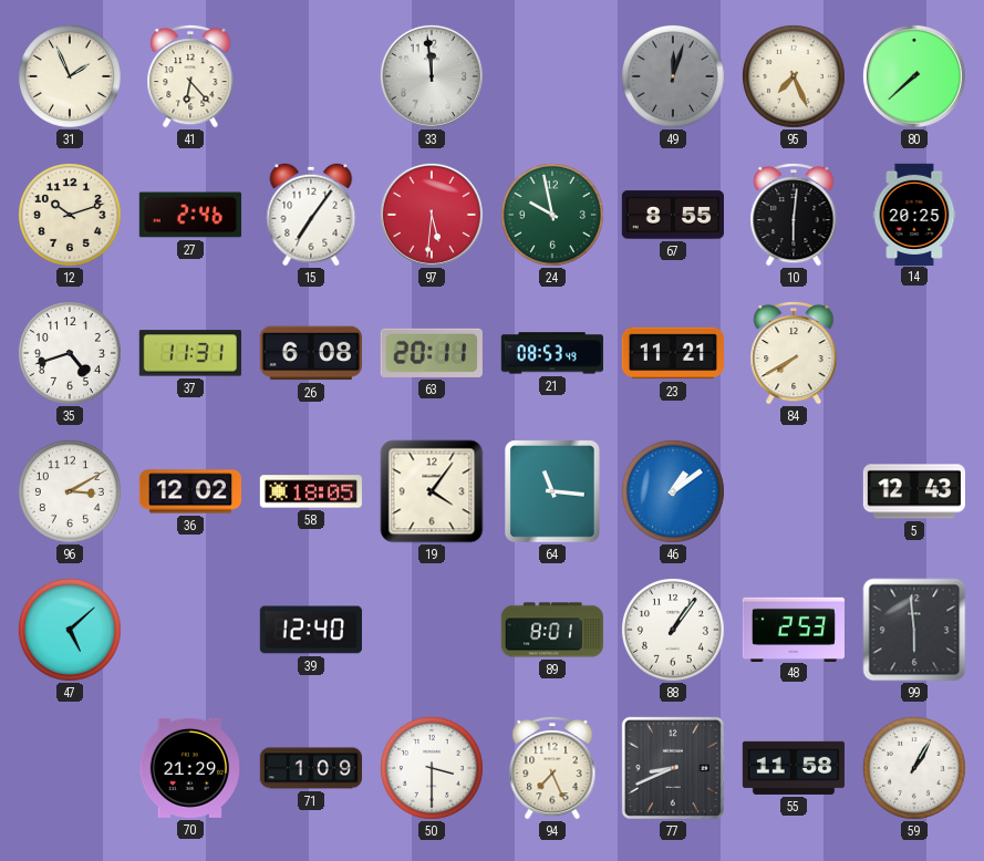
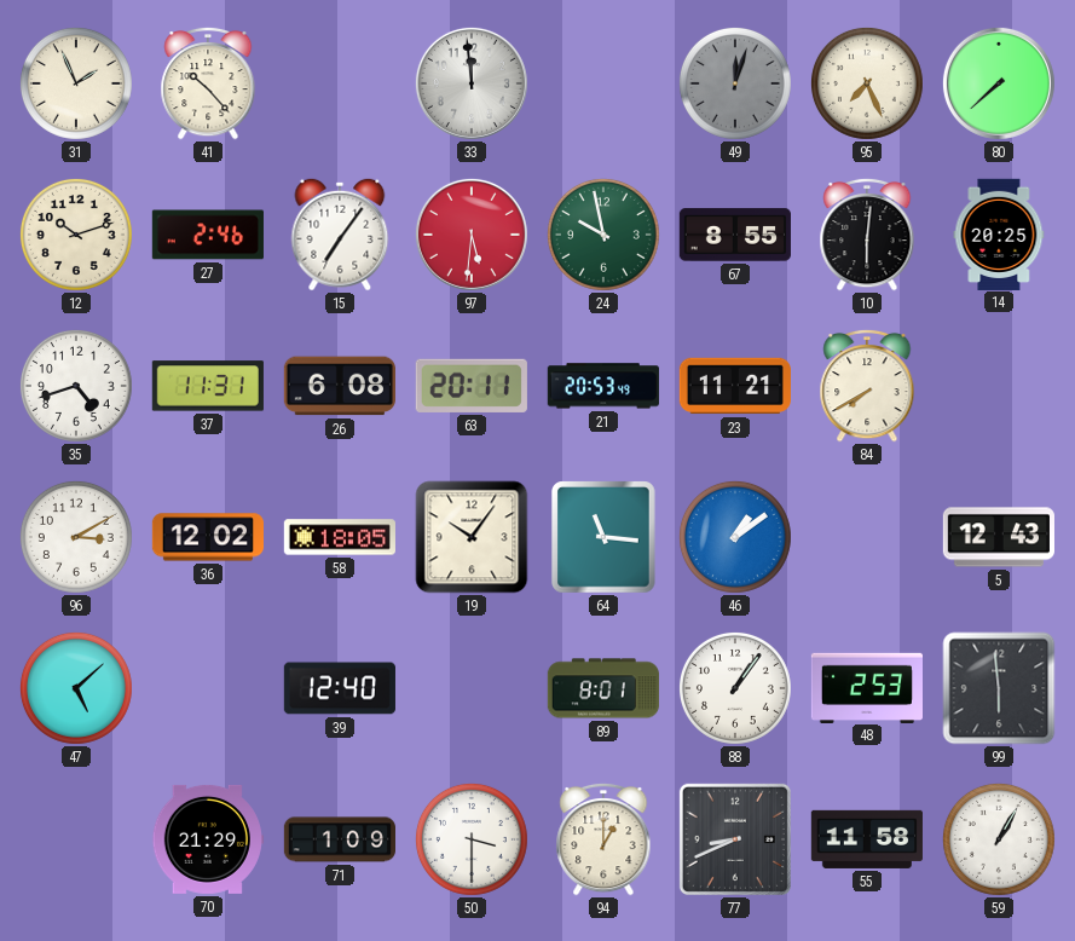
41: 6:23 -> 10:23
21: 08:53 -> 20:53
19: 4:06 -> 10:06
94: 7:26 -> 1:00
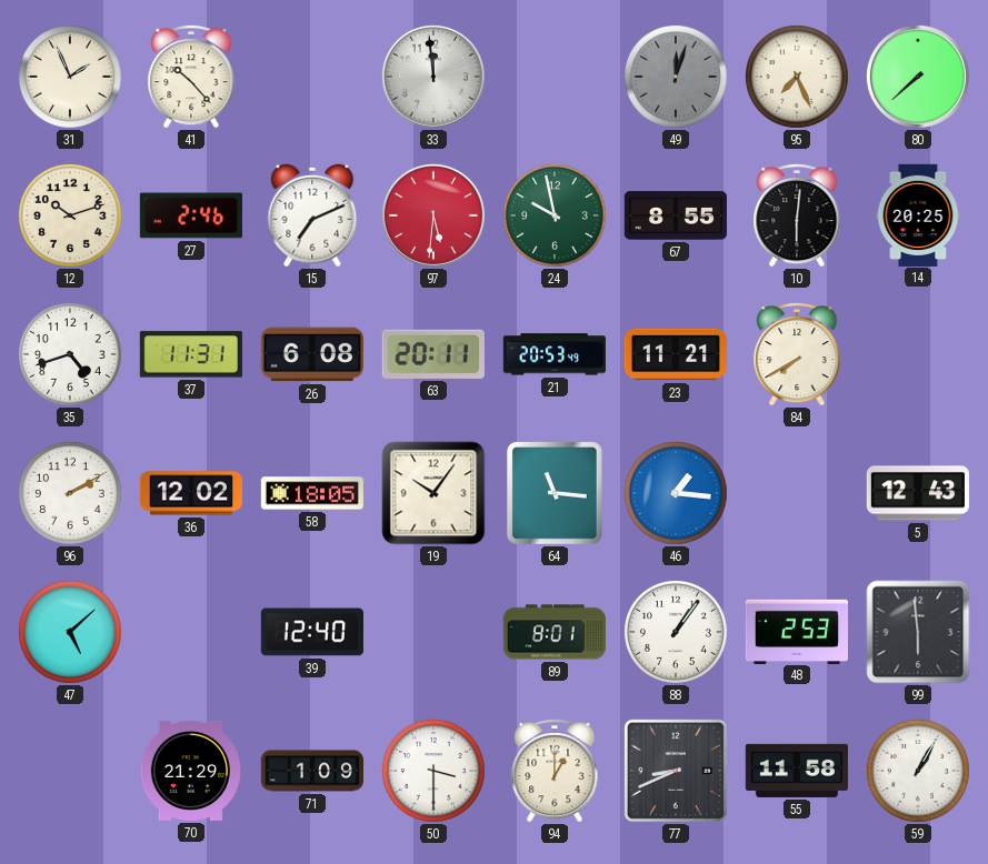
15: 7:06 -> 7:11
96: 3:10 -> 2:10
46: 1:09 -> 1:16
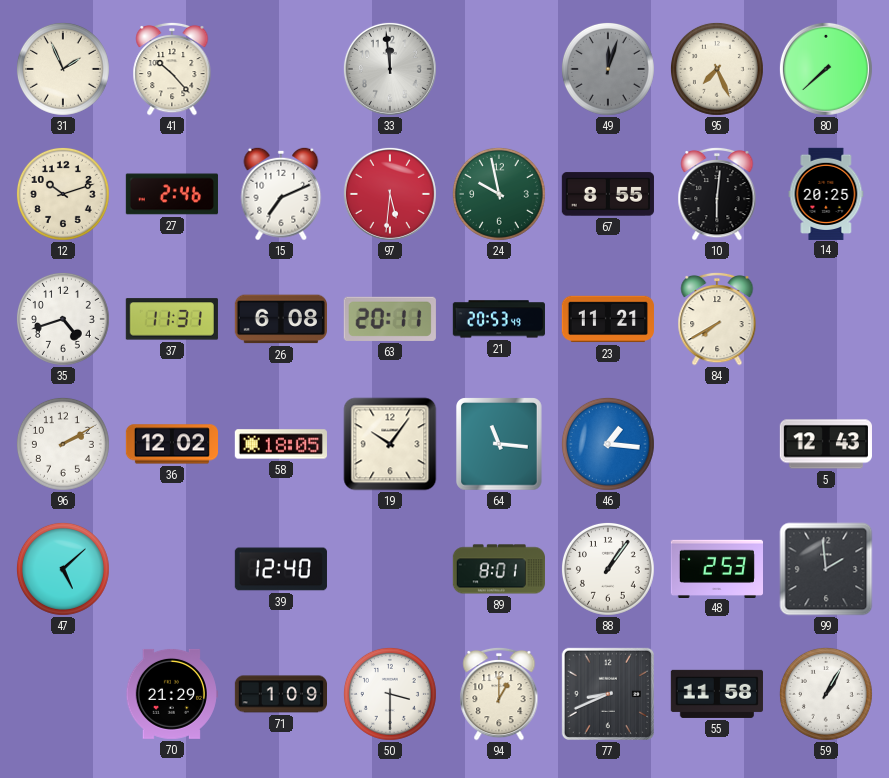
99: 5:59 -> 1:59
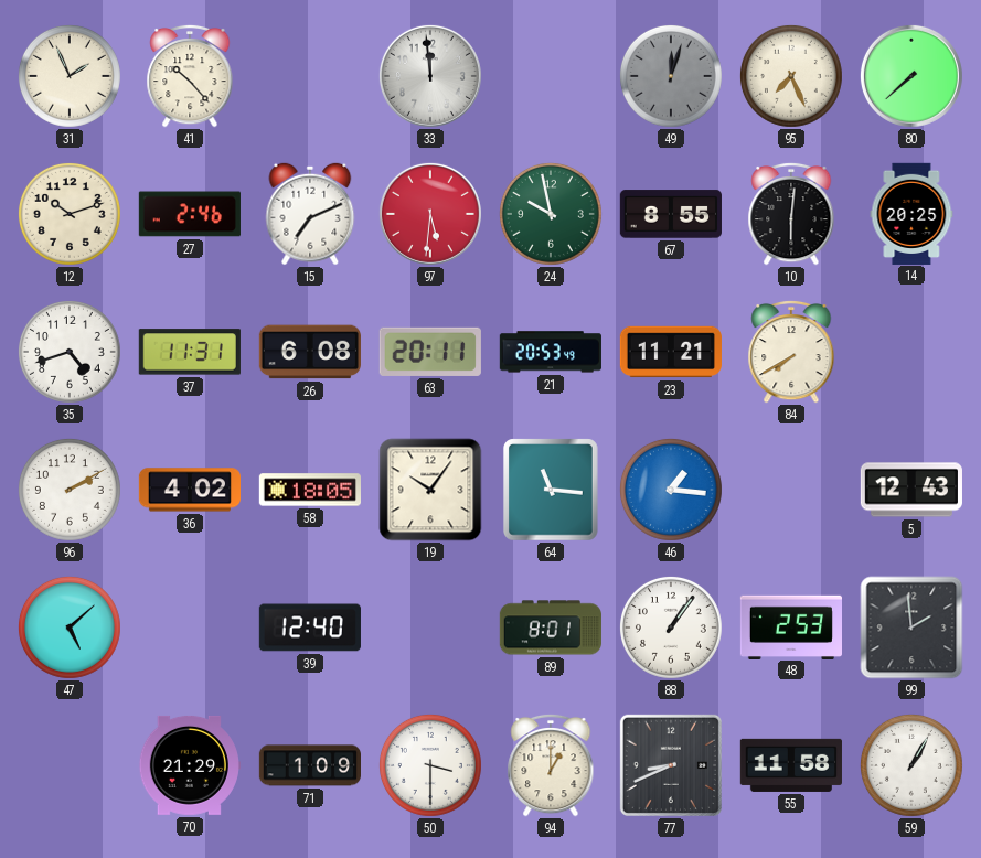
36: 12:02 -> 4:02
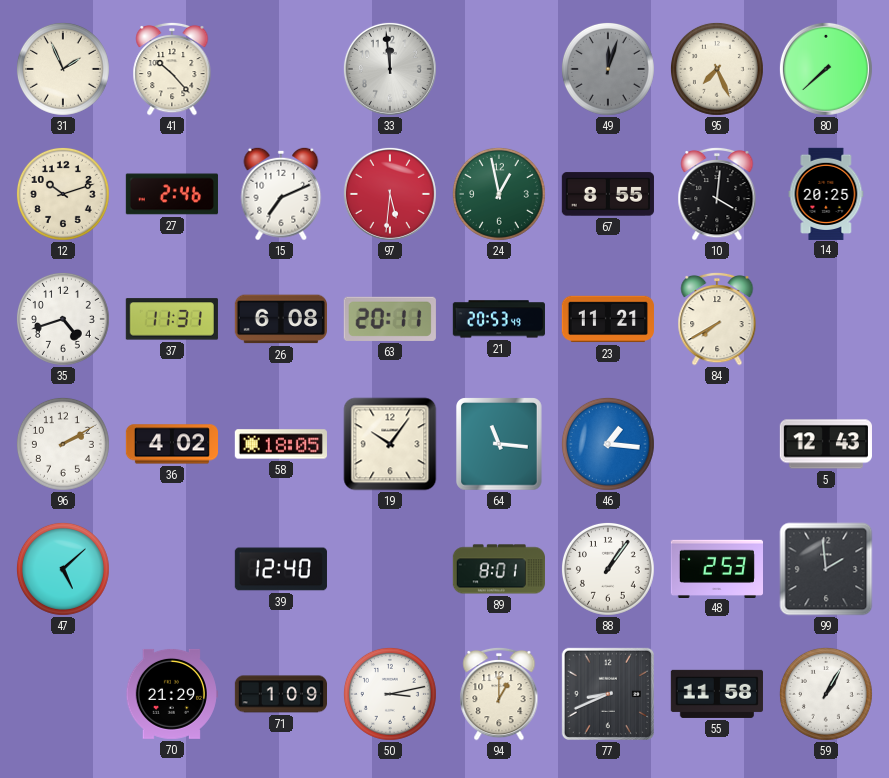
24: 9:58 -> 12:58
10: 6:01 -> 4:01
50: 3:30 -> 3:13
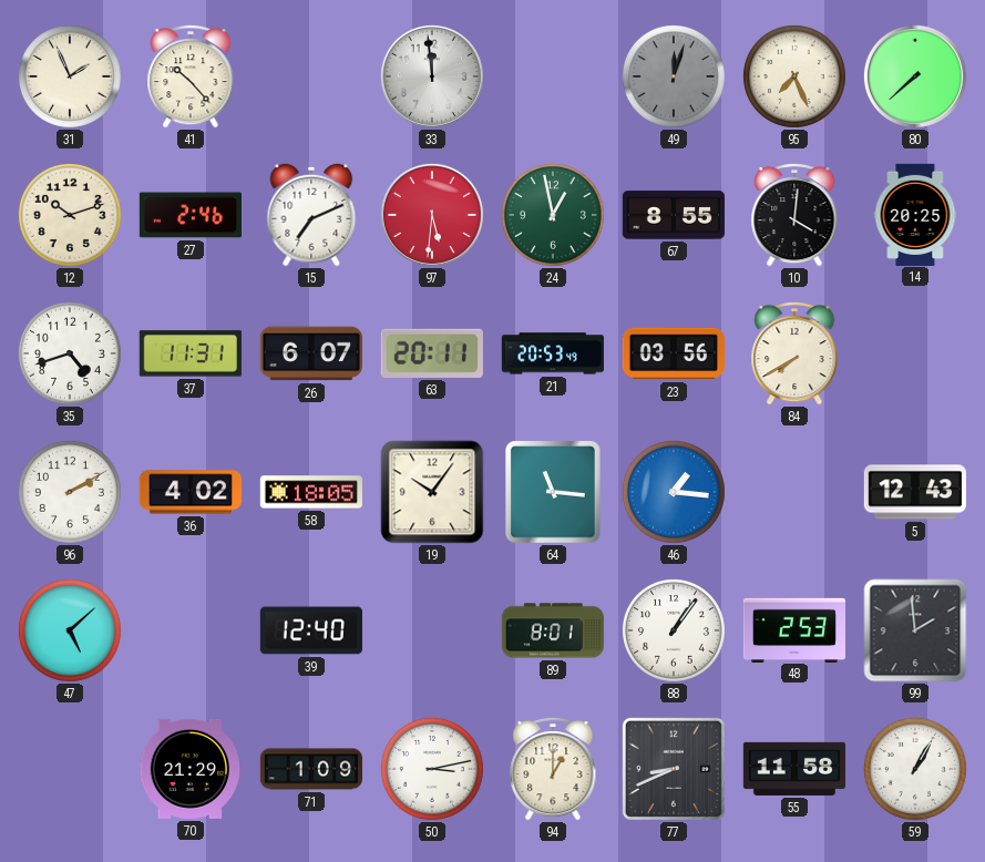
26: 6:08 -> 6:07
23: 11:21 -> 03:56
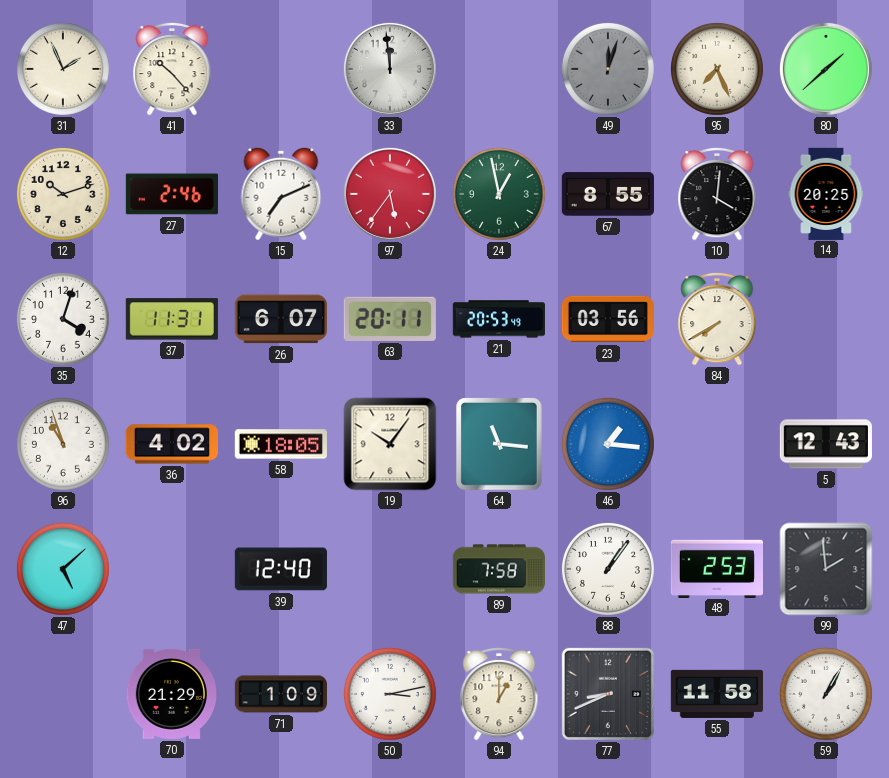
80: 7:38 -> 1:38
97: 5:31 -> 5:36
35: 4:42 -> 4:03
96: 2:10 -> 10:57
89: 8:01 -> 7:58
